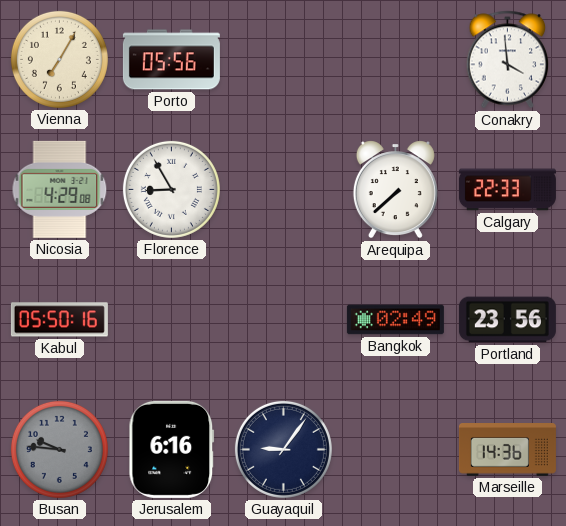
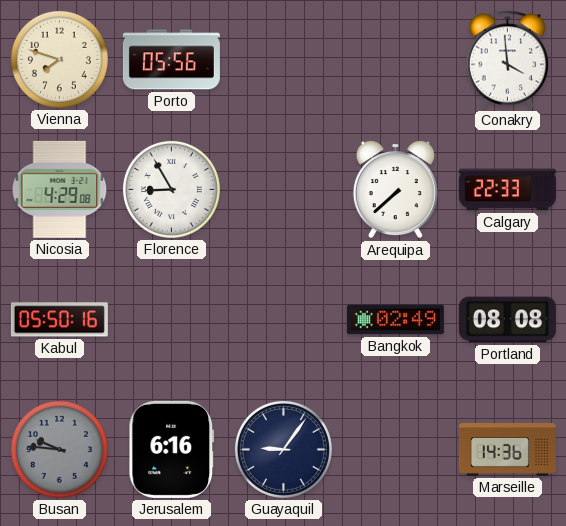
Vienna: 7:05 -> 7:48
Portland: 23:56 -> 08:08
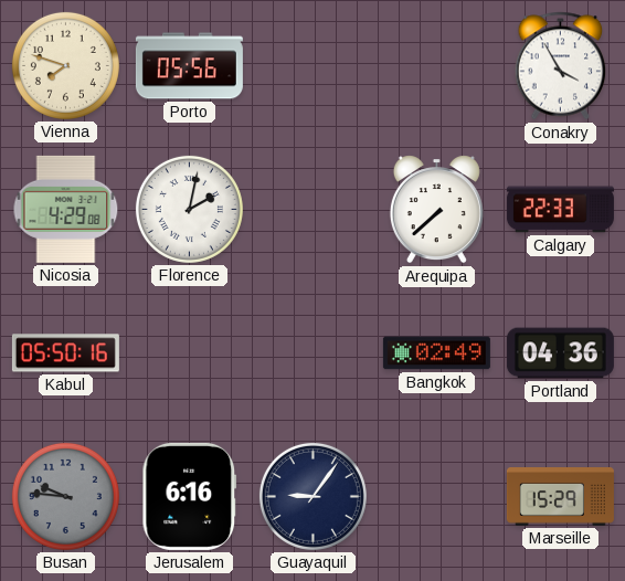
Conakry: 3:59 -> 3:55
Florence: 8:55 -> 2:02
Portland: 08:08 -> 04:36
Marseille: 14:36 -> 15:29
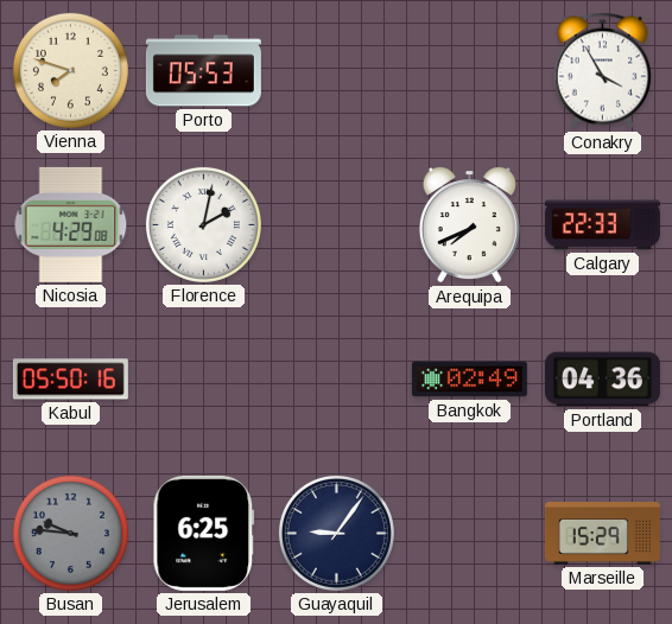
Porto: 05:56 -> 05:53
Arequipa: 7:38 -> 7:41
Jerusalem: 6:16 -> 6:25
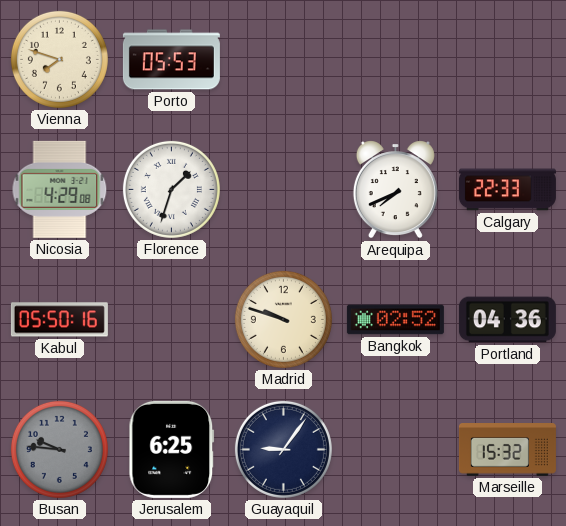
Conakry: 3:55 -> none
Florence: 2:02 -> 1:33
Madrid: none -> 9:48
Bangkok: 02:49 -> 02:52
Marseille: 15:29 -> 15:32
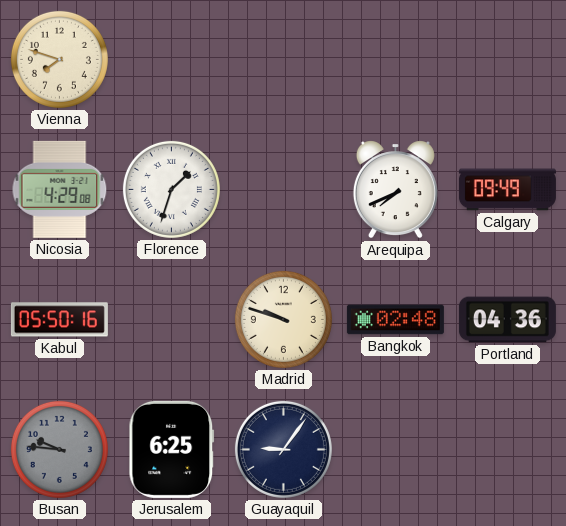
Porto: 05:53 -> none
Calgary: 22:33 -> 09:49
Bangkok: 02:52 -> 02:48
Marseille: 15:32 -> none
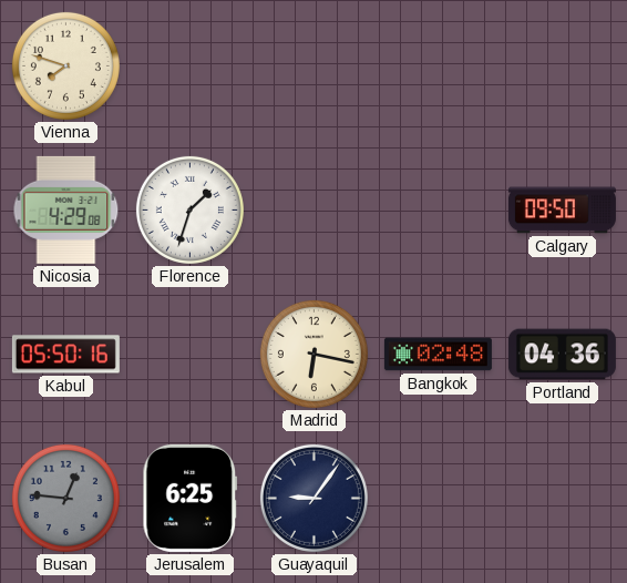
Arequipa: 7:41 -> none
Calgary: 09:49 -> 09:50
Madrid: 9:48 -> 6:17
Busan: 9:46 -> 12:46
